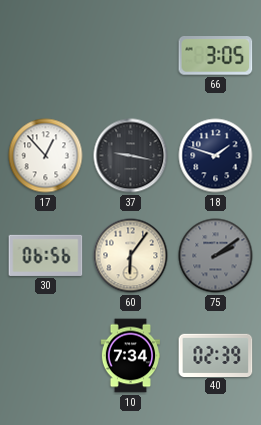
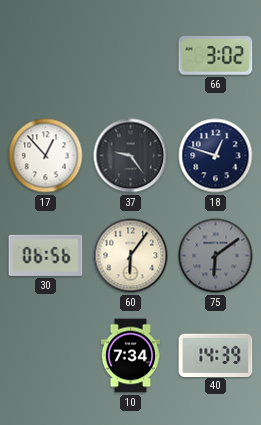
66: 3:05 -> 3:02
37: 9:17 -> 9:24
18: 1:48 -> 12:48
75: 2:09 -> 6:09
40: 02:39 -> 14:39
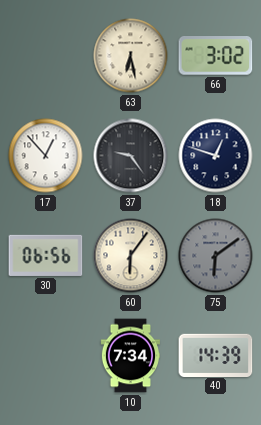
63: none -> 6:28
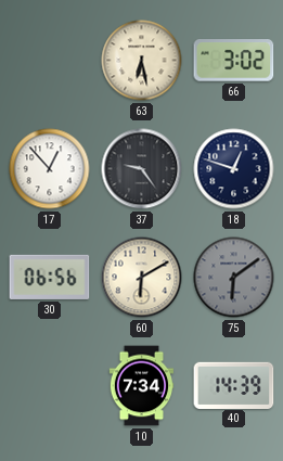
60: 6:06 -> 6:10
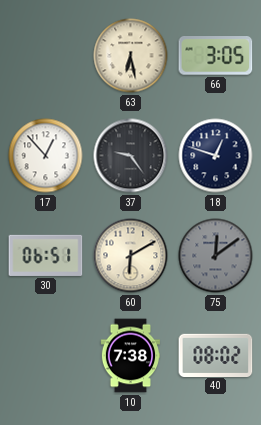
66: 3:02 -> 3:05
30: 06:56 -> 06:51
75: 6:09 -> 12:09
10: 7:34 -> 7:38
40: 14:39 -> 08:02
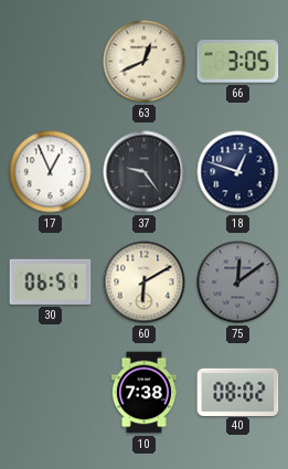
63: 6:28 -> 12:41
17: 12:53 -> 12:56
